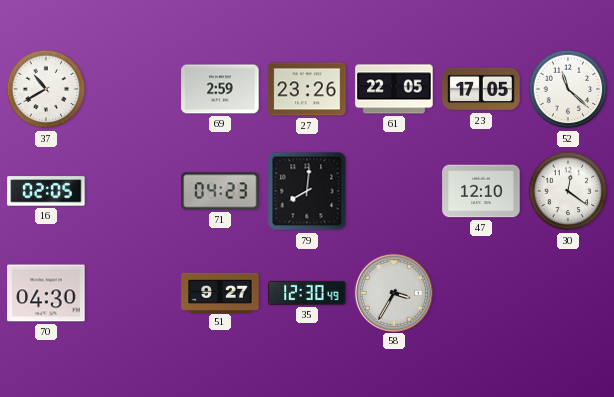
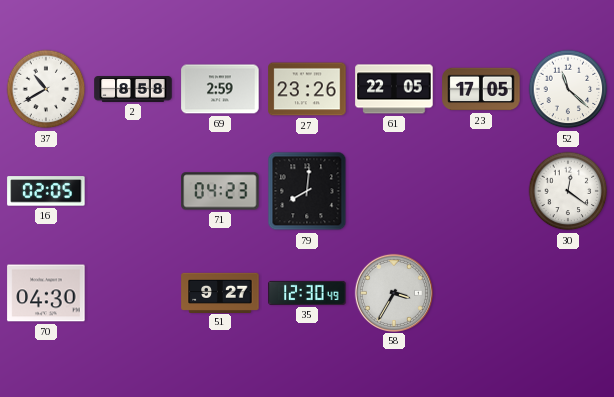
2: none -> 8:58
47: 12:10 -> none
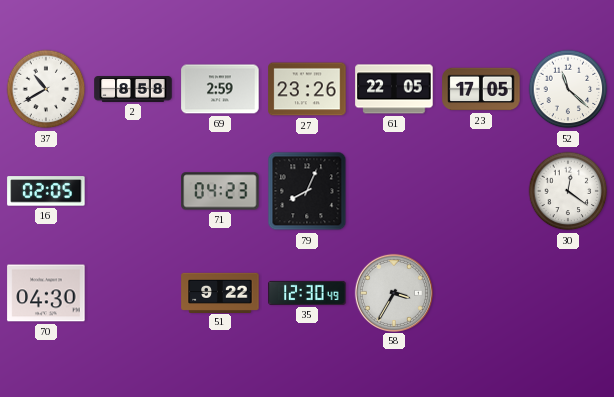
79: 8:01 -> 8:04
51: 9:27 -> 9:22
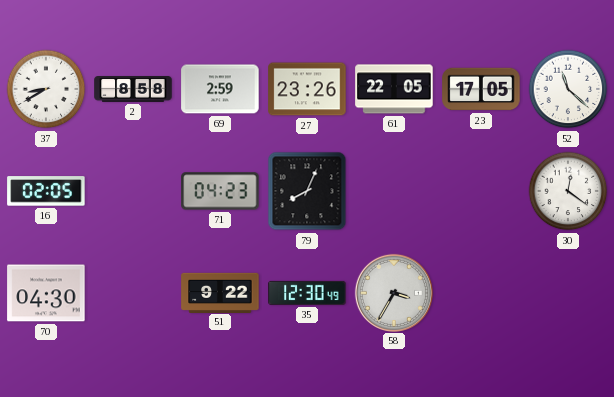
37: 10:40 -> 8:40
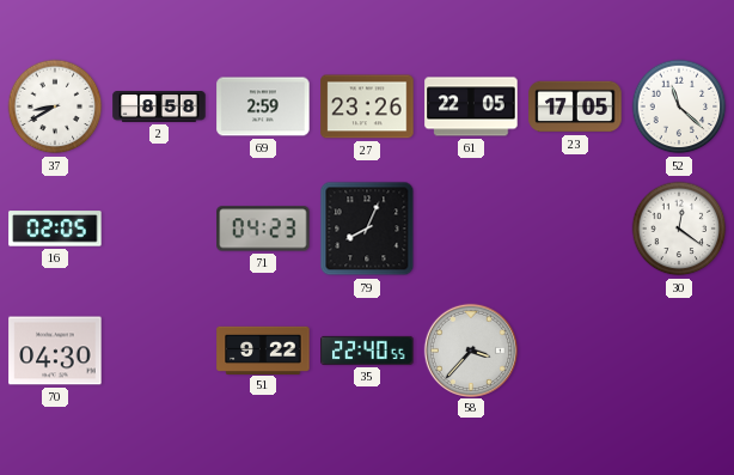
35: 12:30 -> 22:40
58: 3:35 -> 3:37
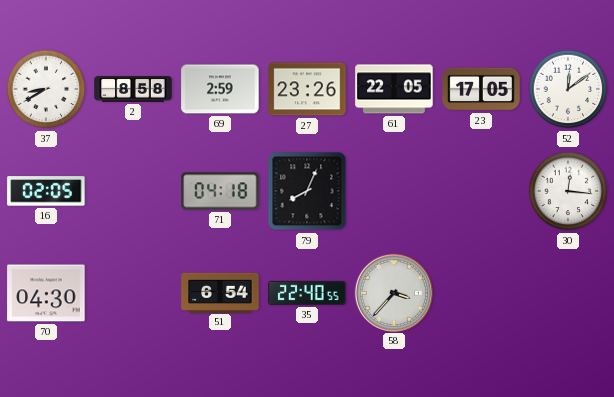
52: 11:22 -> 12:09
71: 04:23 -> 04:18
30: 12:21 -> 12:16
51: 9:22 -> 6:54
